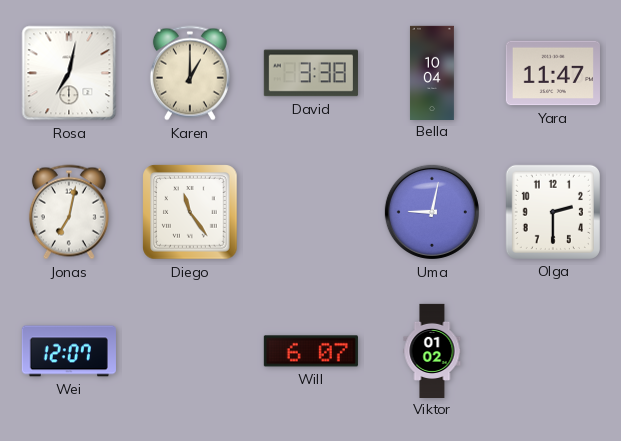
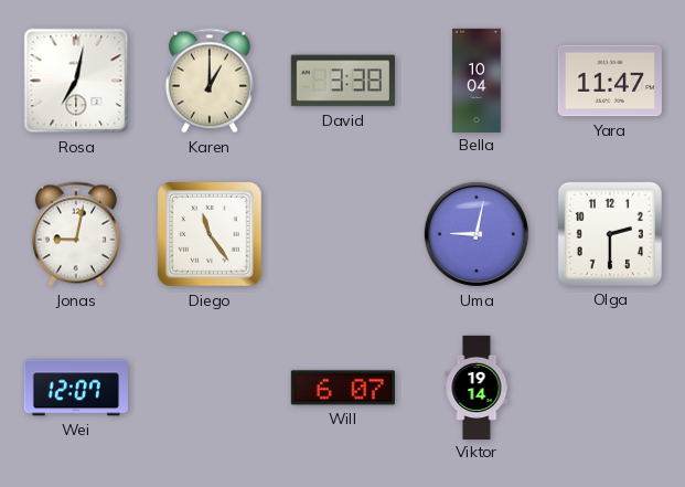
Jonas: 7:02 -> 9:02
Viktor: 01:02 -> 19:14
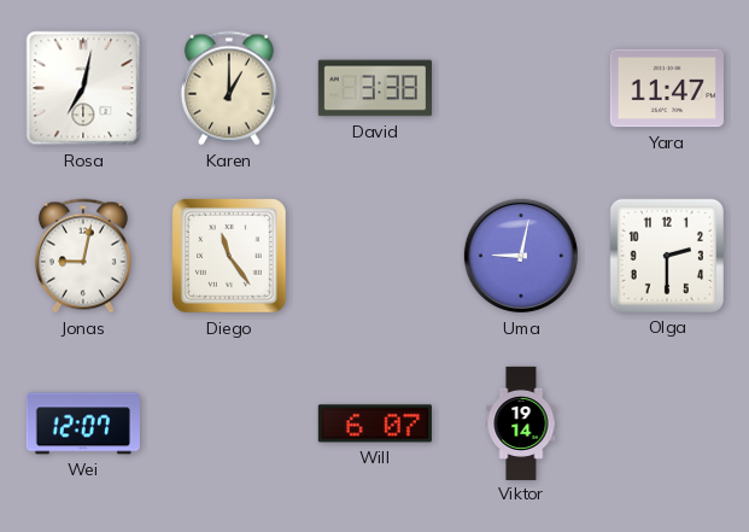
Bella: 10:04 -> none
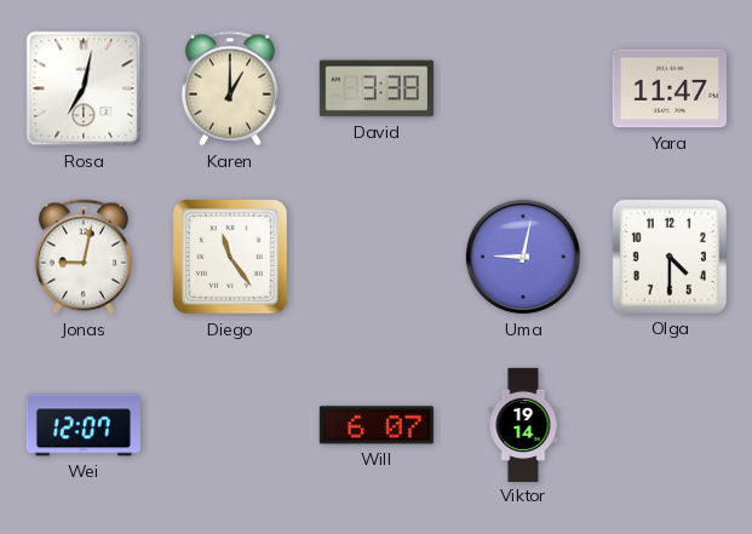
Olga: 2:30 -> 4:30
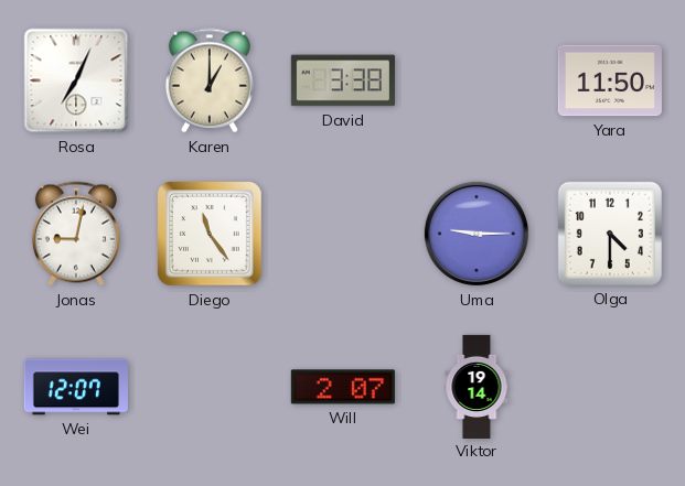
Rosa: 7:02 -> 7:04
Yara: 11:47 -> 11:50
Uma: 9:02 -> 9:15
Will: 6:07 -> 2:07
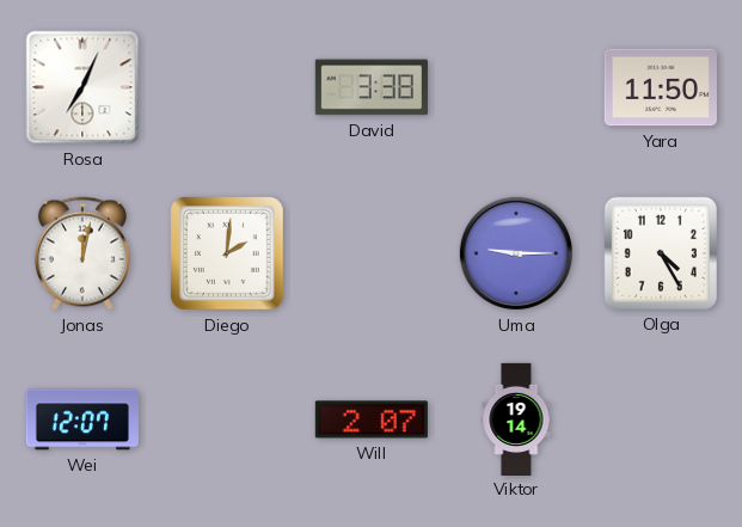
Karen: 1:00 -> none
Jonas: 9:02 -> 12:02
Diego: 11:24 -> 2:01
Olga: 4:30 -> 4:25
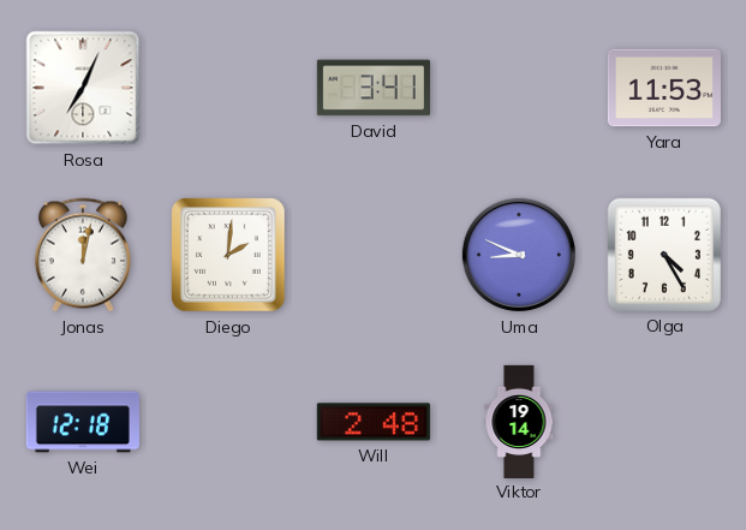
David: 3:38 -> 3:41
Yara: 11:50 -> 11:53
Uma: 9:15 -> 8:49
Wei: 12:07 -> 12:18
Will: 2:07 -> 2:48
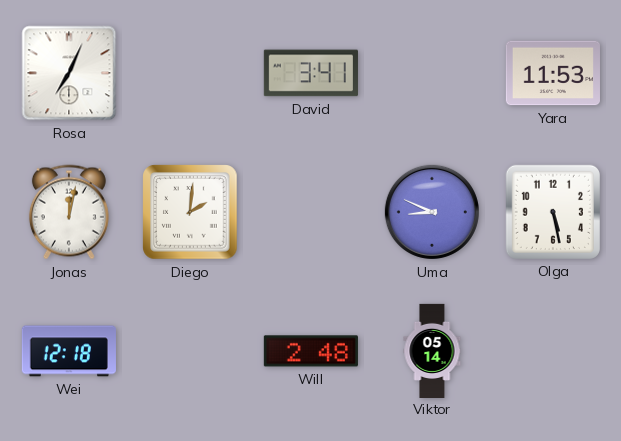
Olga: 4:25 -> 5:28
Viktor: 19:14 -> 05:14
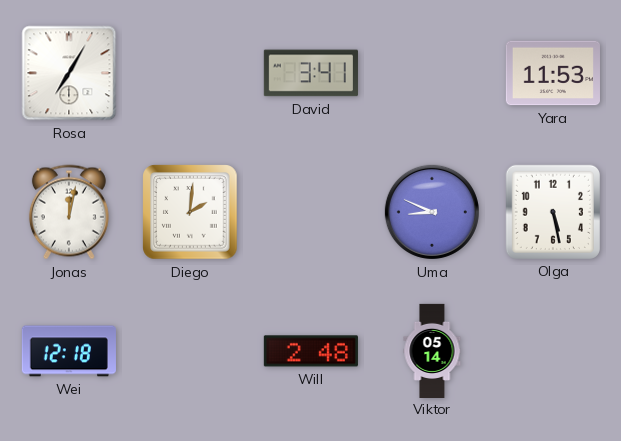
Rosa: 7:04 -> 7:05
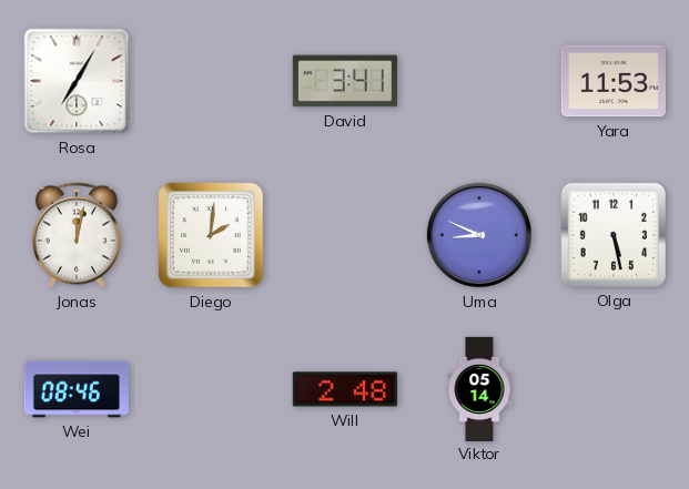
Wei: 12:18 -> 08:46
